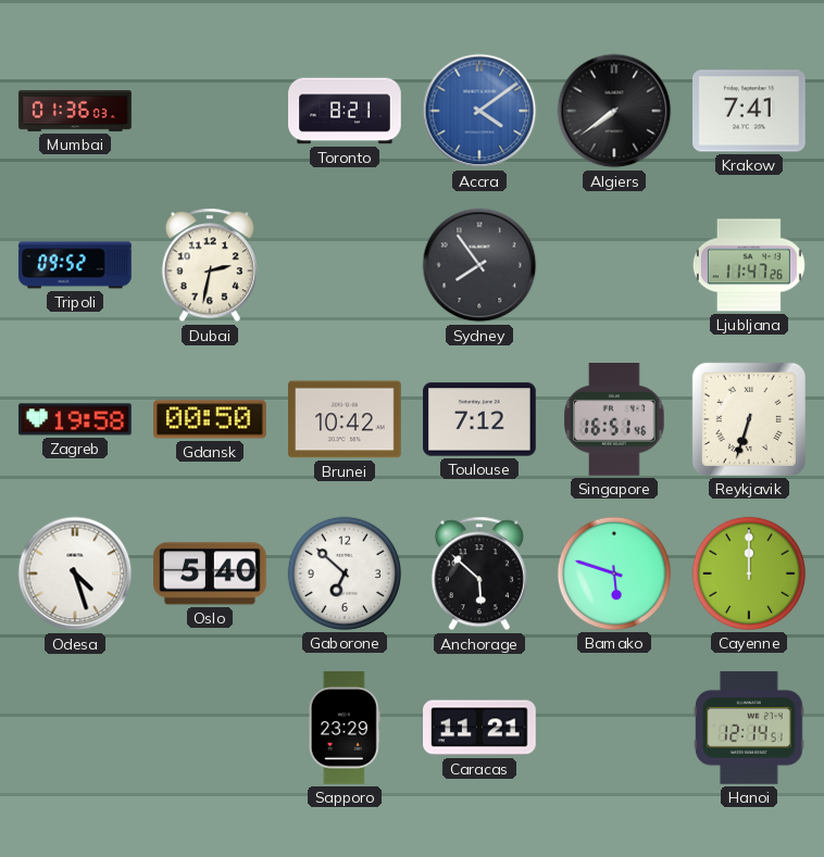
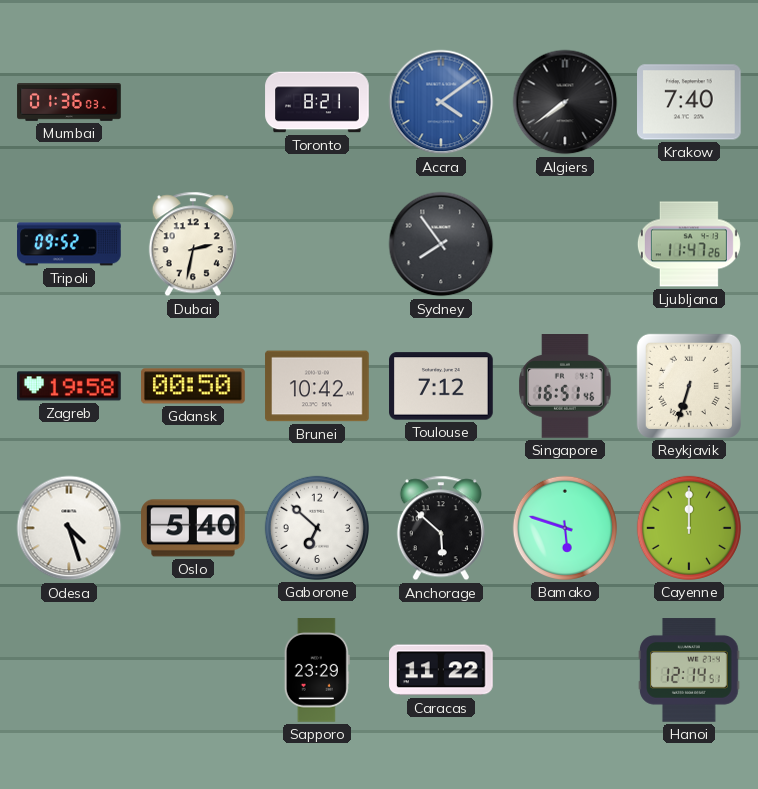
Krakow: 7:41 -> 7:40
Caracas: 11:21 -> 11:22
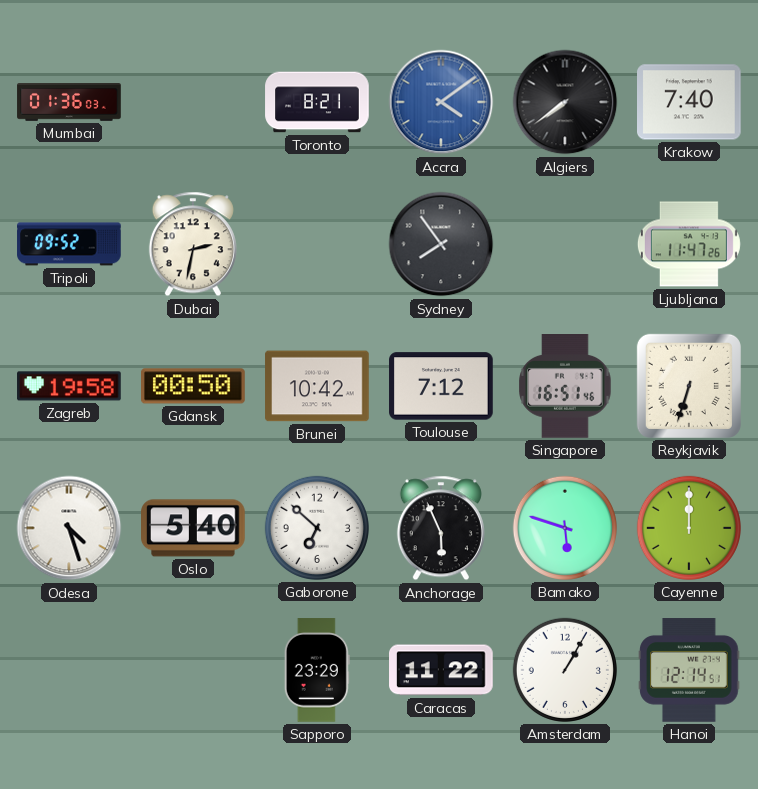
Anchorage: 5:52 -> 5:56
Amsterdam: none -> 1:05
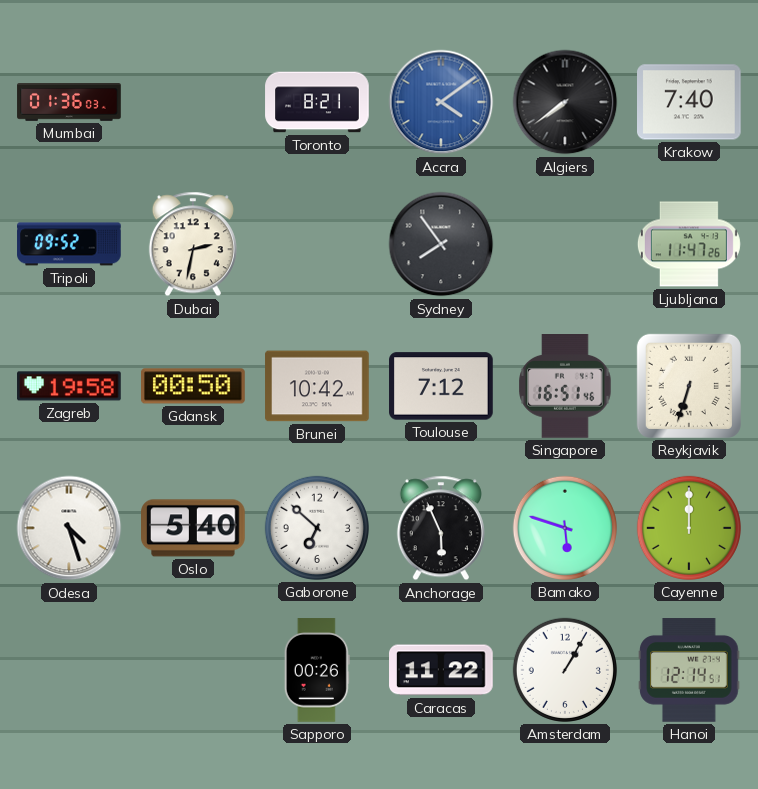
Sapporo: 23:29 -> 00:26
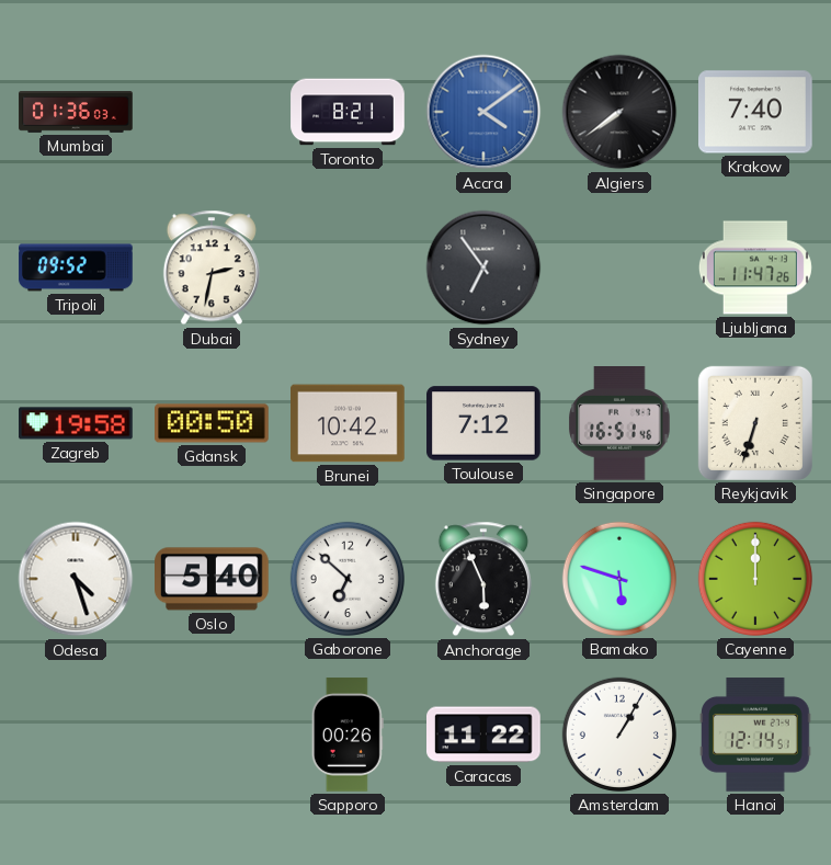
Sydney: 7:54 -> 6:54
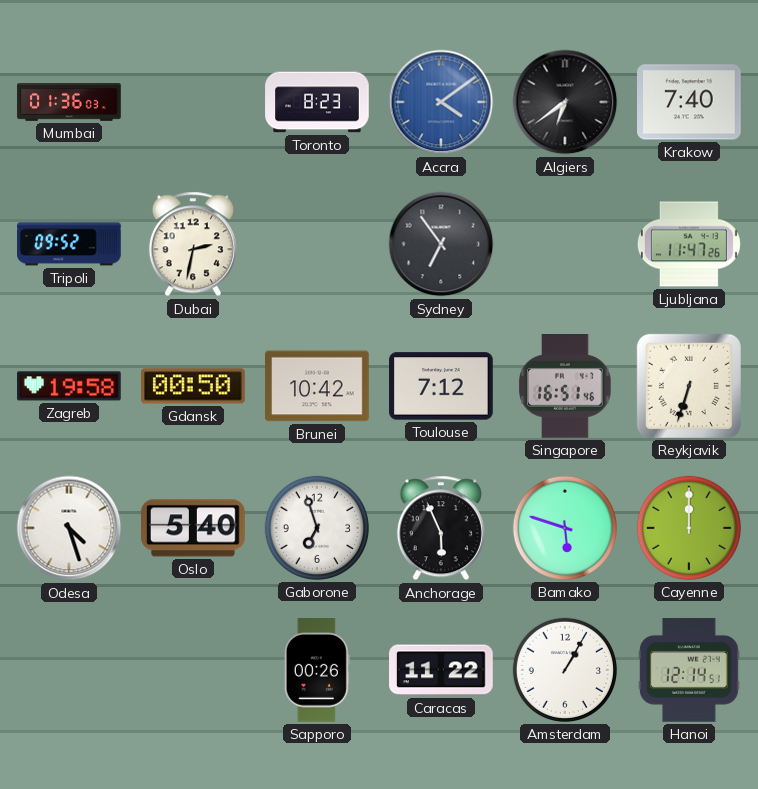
Toronto: 8:21 -> 8:23
Algiers: 7:39 -> 6:39
Gaborone: 6:52 -> 6:57
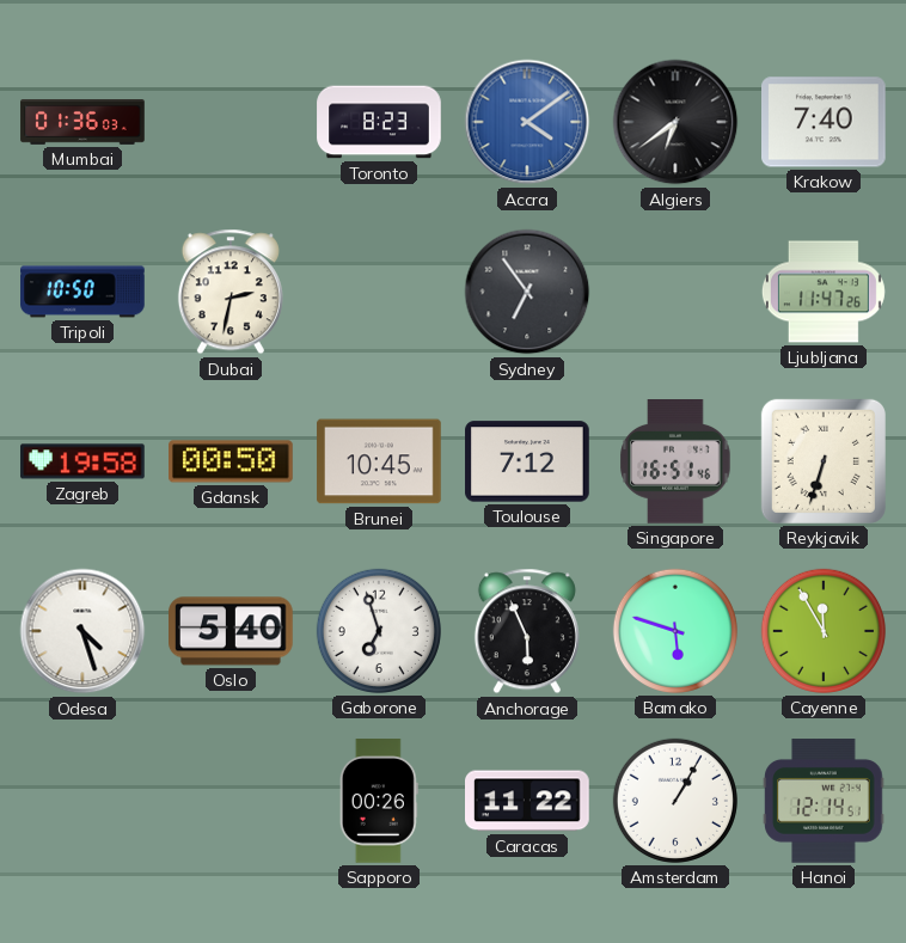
Tripoli: 09:52 -> 10:50
Brunei: 10:42 -> 10:45
Cayenne: 12:00 -> 11:55
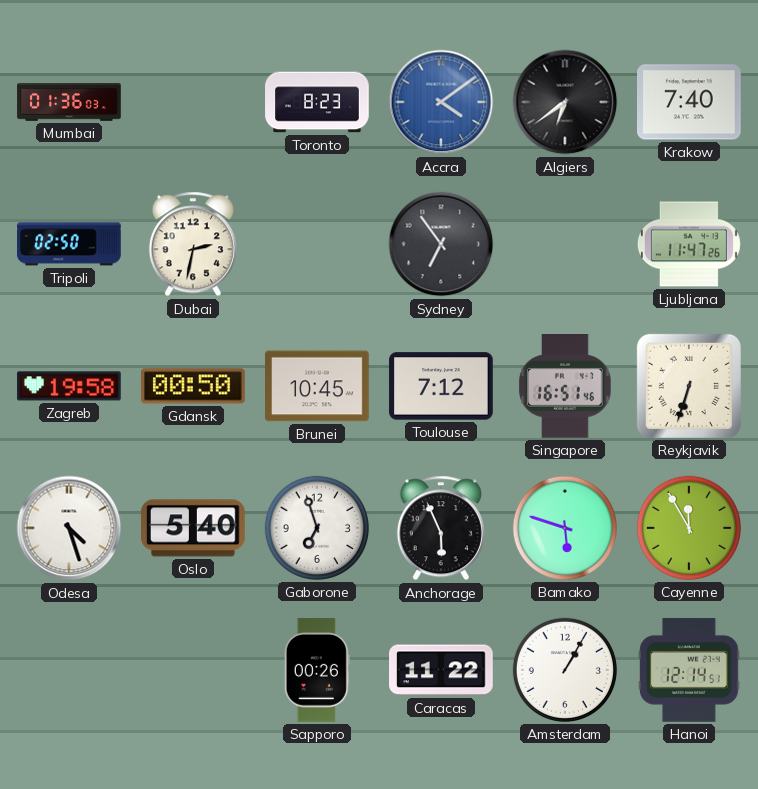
Tripoli: 10:50 -> 02:50
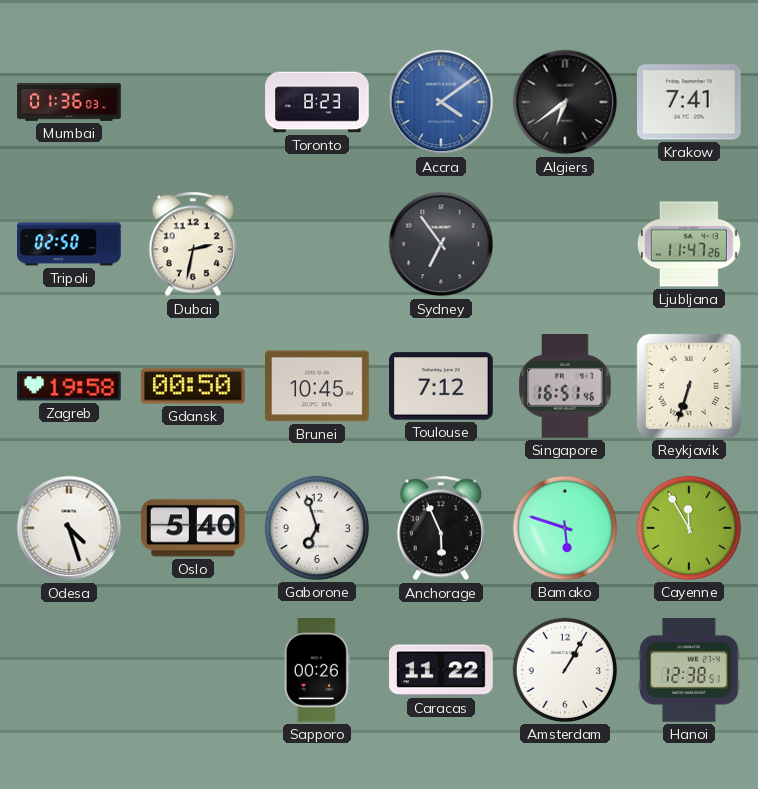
Krakow: 7:40 -> 7:41
Hanoi: 12:14 -> 12:38
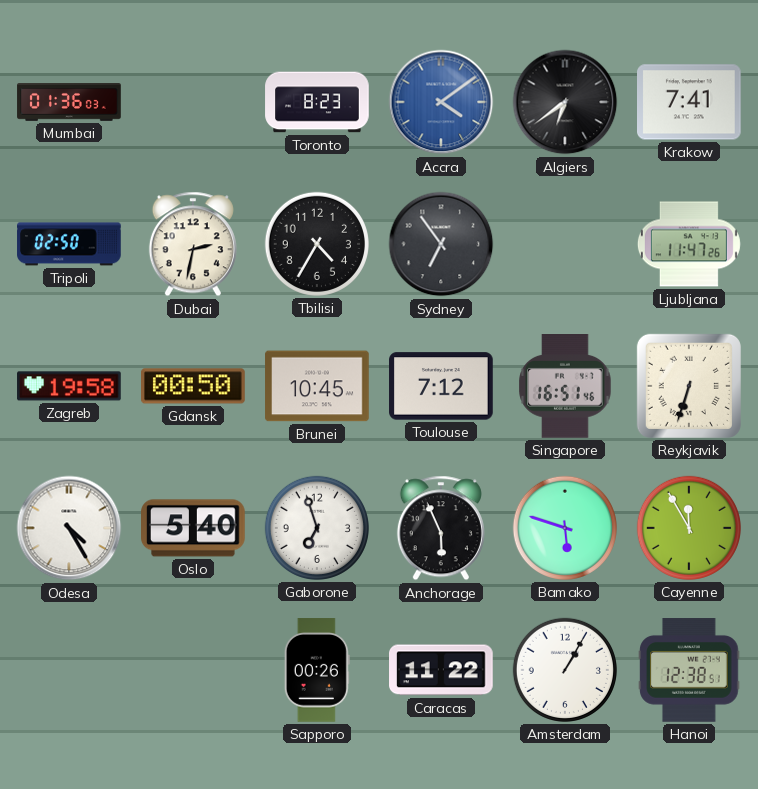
Tbilisi: none -> 4:35
Odesa: 4:27 -> 4:25
